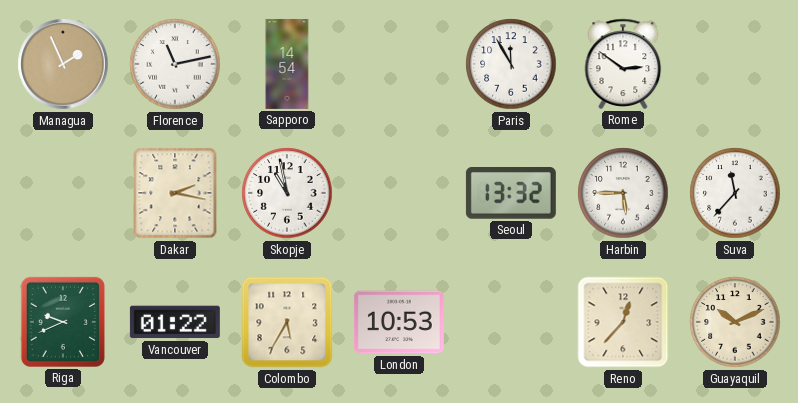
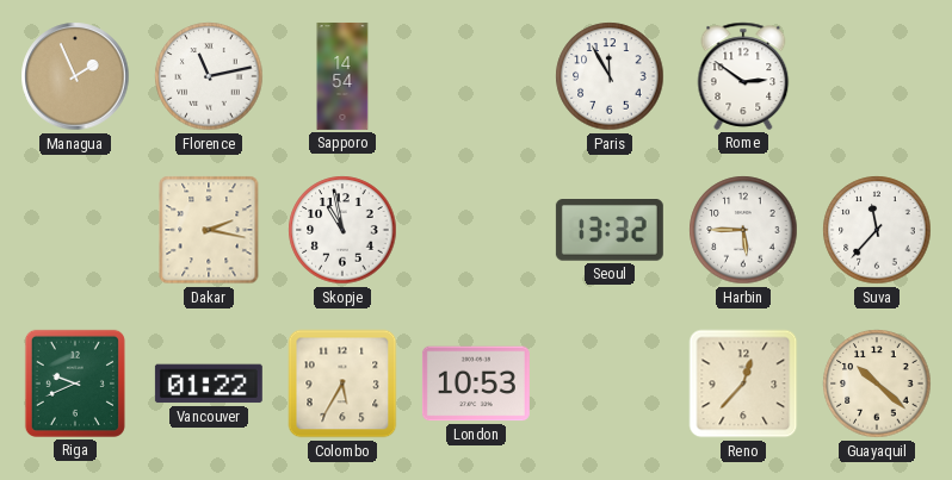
Guayaquil: 10:11 -> 10:22
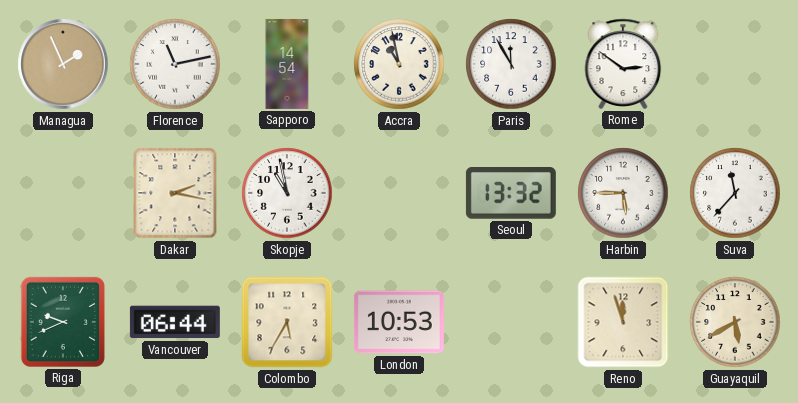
Accra: none -> 10:58
Vancouver: 01:22 -> 06:44
Reno: 12:37 -> 11:57
Guayaquil: 10:22 -> 5:40
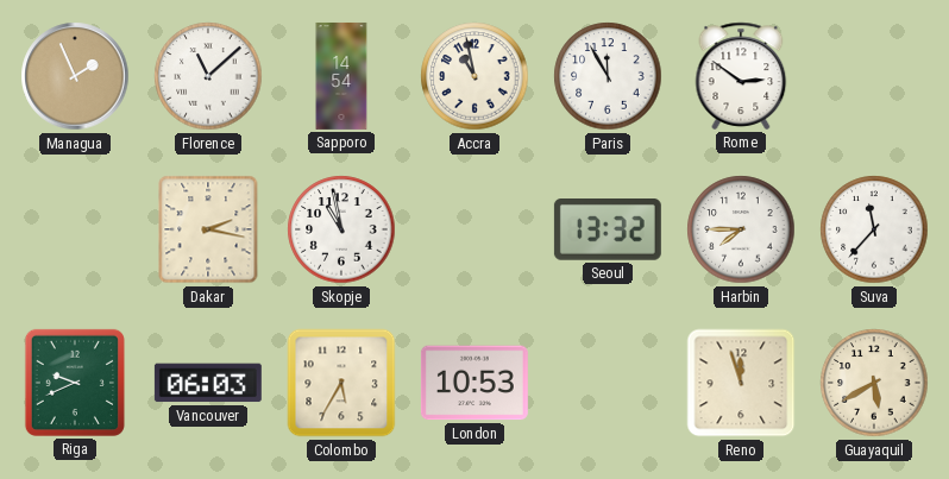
Florence: 11:13 -> 11:08
Harbin: 5:45 -> 7:45
Vancouver: 06:44 -> 06:03
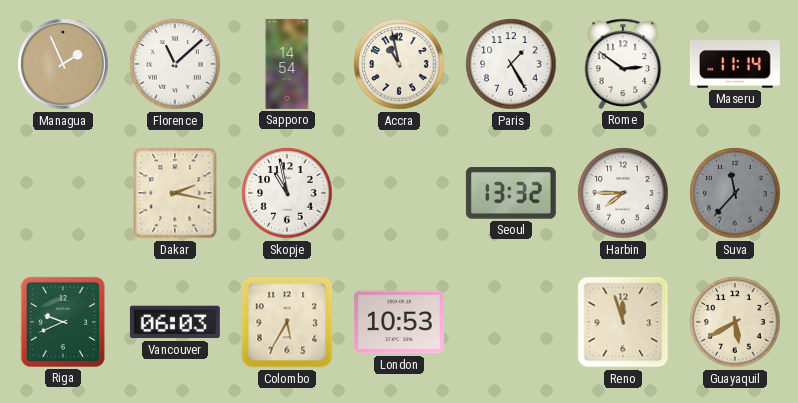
Paris: 11:55 -> 1:25
Maseru: none -> 11:14
Suva dial: white -> grey
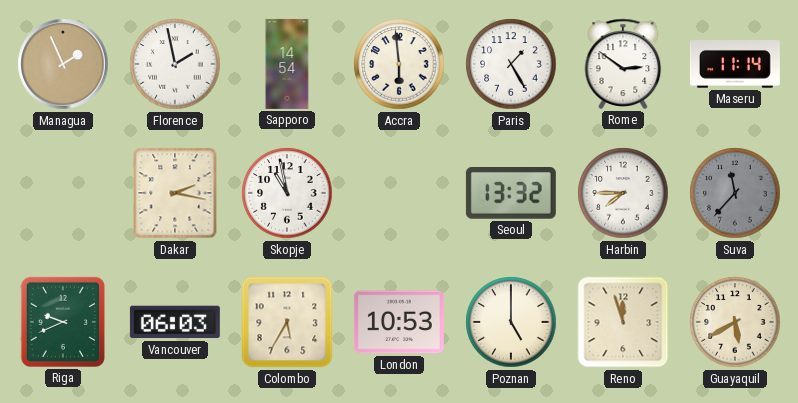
Florence: 11:08 -> 1:58
Accra: 10:58 -> 5:59
Poznan: none -> 5:00
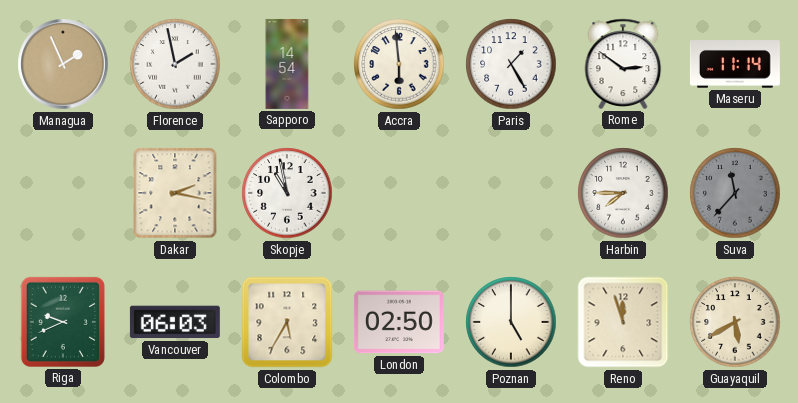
Seoul: 13:32 -> none
London: 10:53 -> 02:50
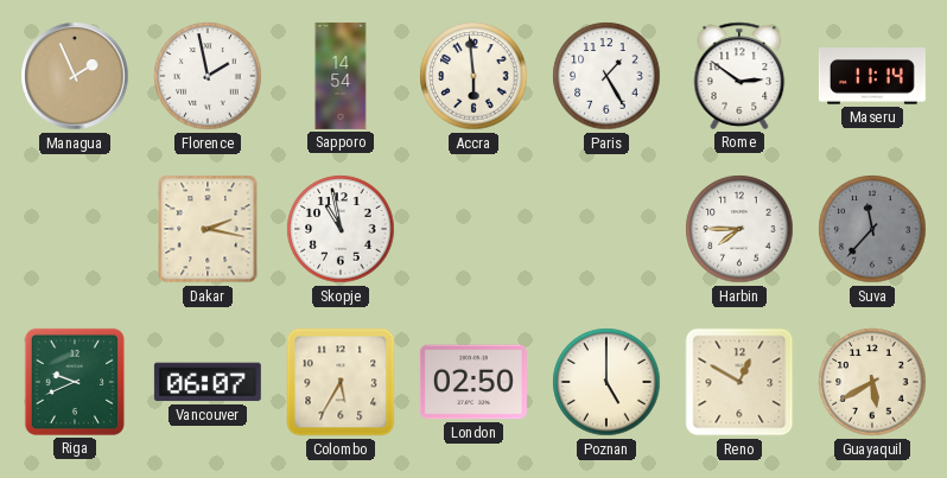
Vancouver: 06:03 -> 06:07
Reno: 11:57 -> 12:50
